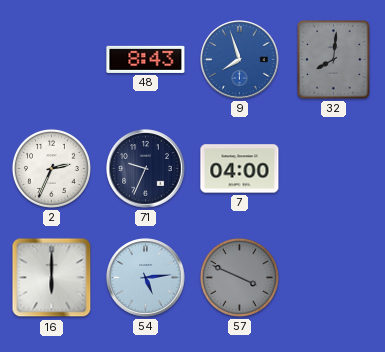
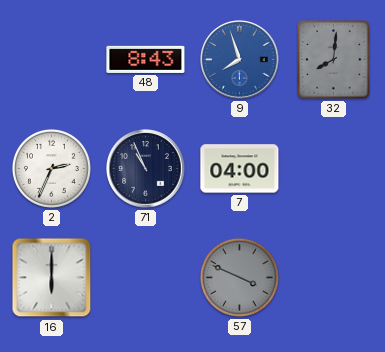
71: 9:34 -> 10:56
54: 5:14 -> none
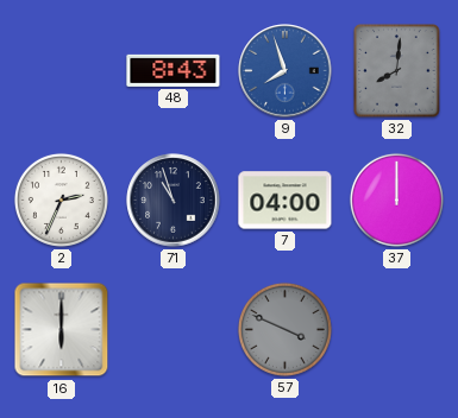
71: 10:56 -> 10:57
37: none -> 12:00
